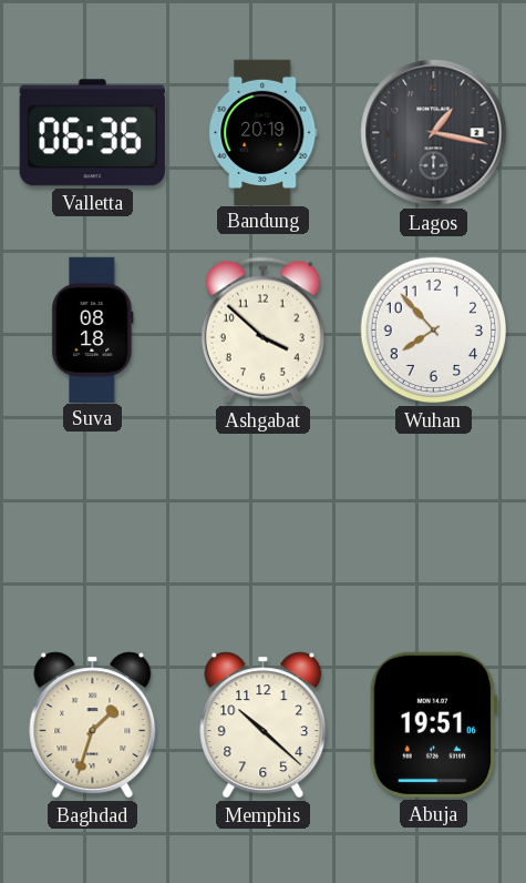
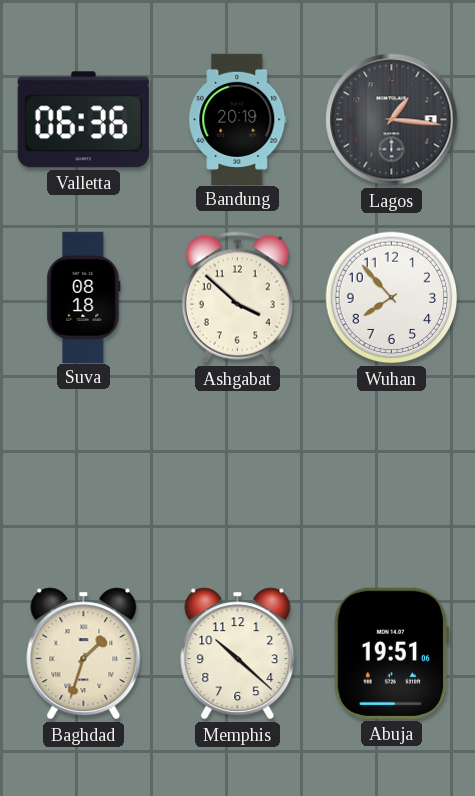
Lagos: 1:17 -> 1:16
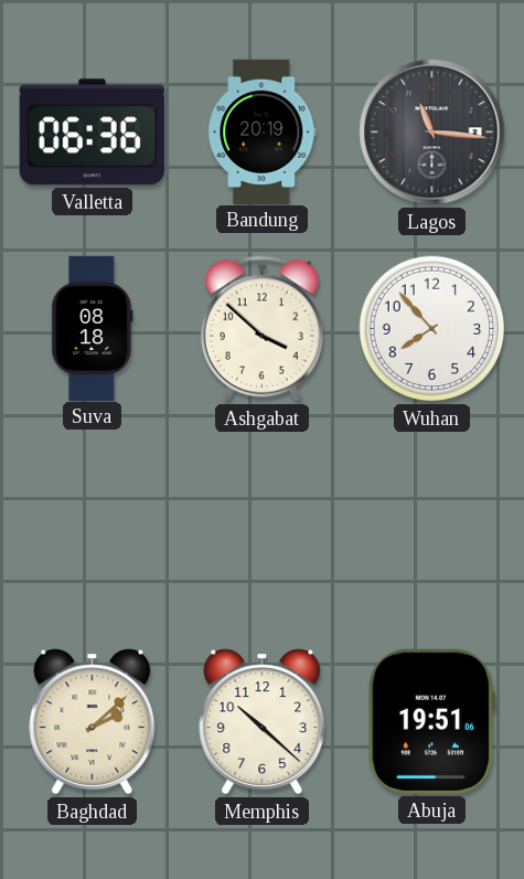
Lagos: 1:16 -> 11:16
Baghdad: 1:33 -> 2:08
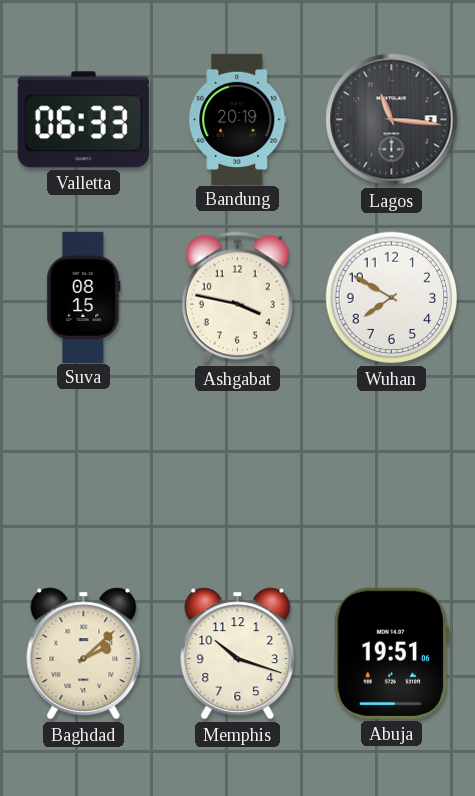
Valletta: 06:36 -> 06:33
Suva: 08:18 -> 08:15
Ashgabat: 3:52 -> 3:47
Wuhan: 7:53 -> 7:50
Memphis: 10:22 -> 10:18
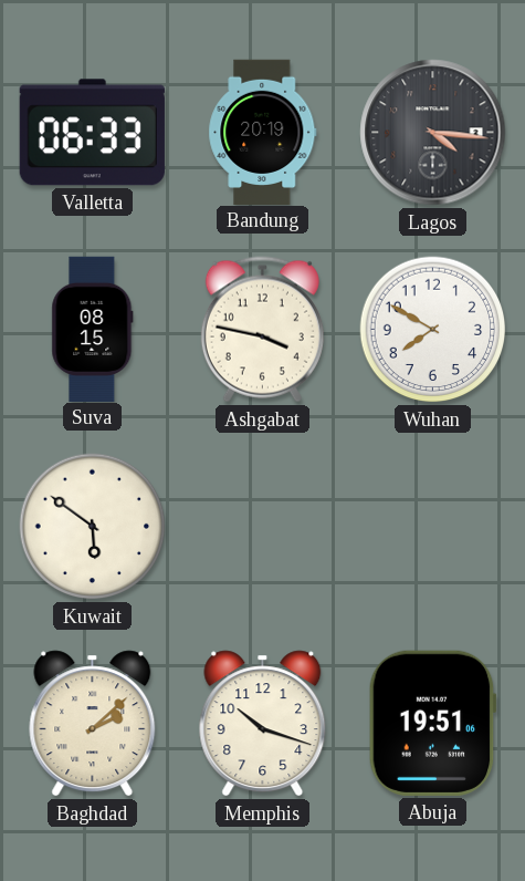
Lagos: 11:16 -> 4:16
Kuwait: none -> 5:51
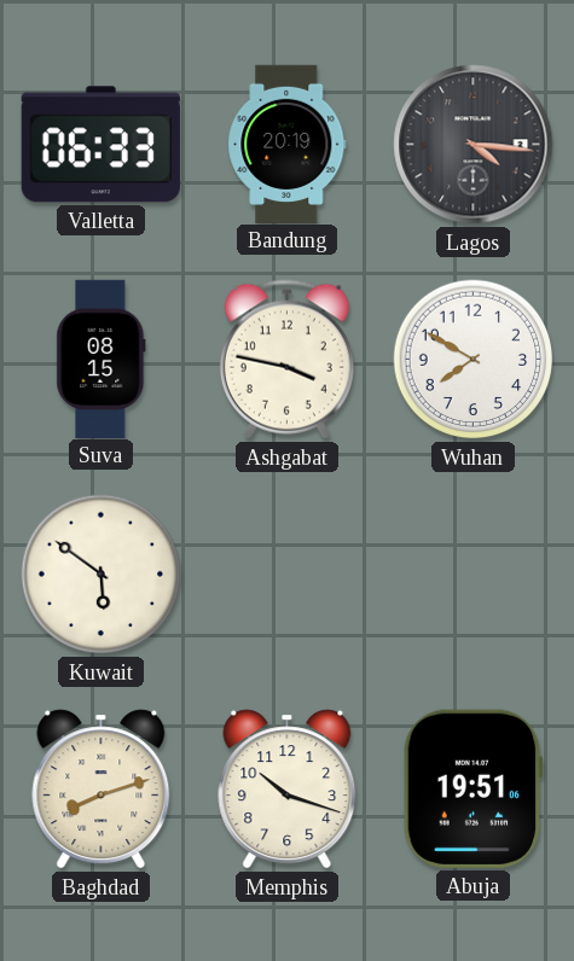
Baghdad: 2:08 -> 8:12
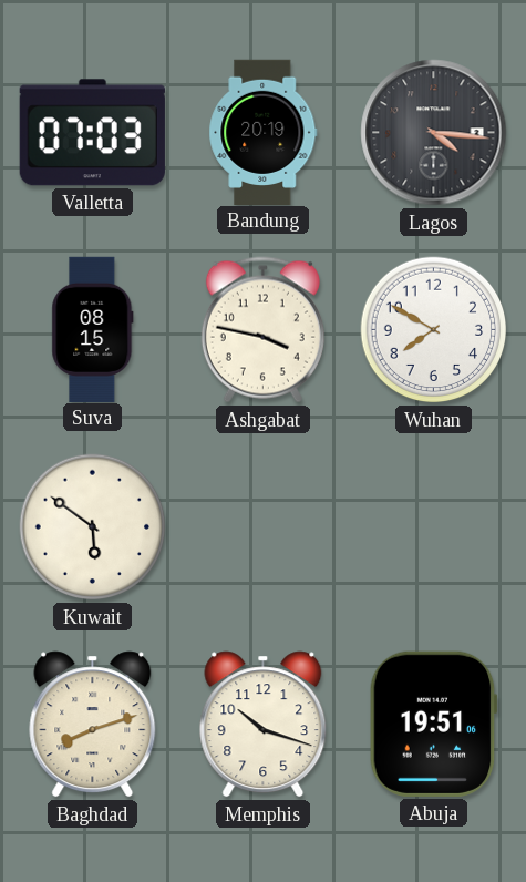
Valletta: 06:33 -> 07:03
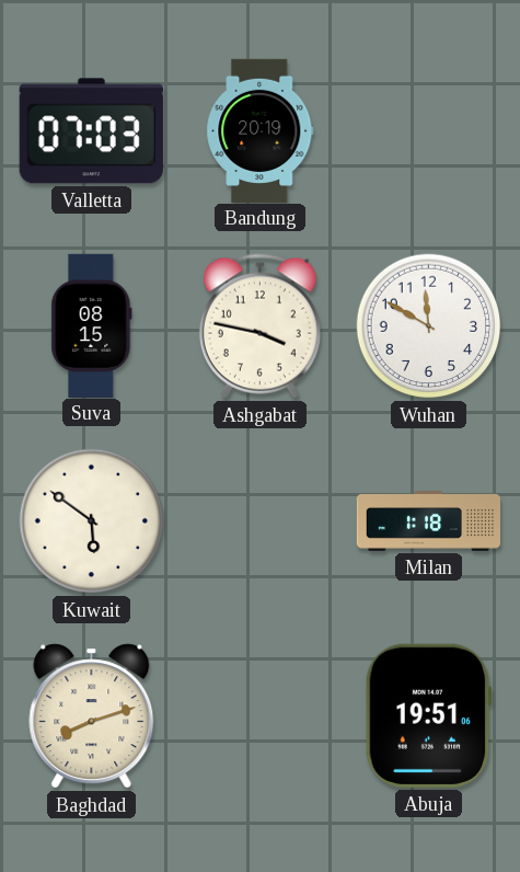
Lagos: 4:16 -> none
Wuhan: 7:50 -> 11:50
Milan: none -> 1:18
Memphis: 10:18 -> none
